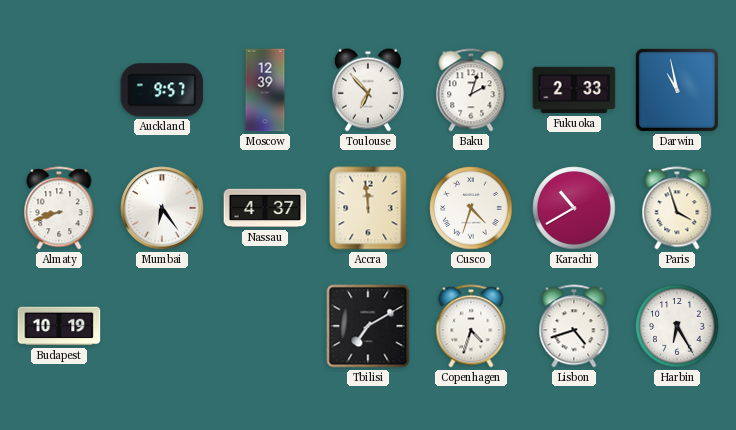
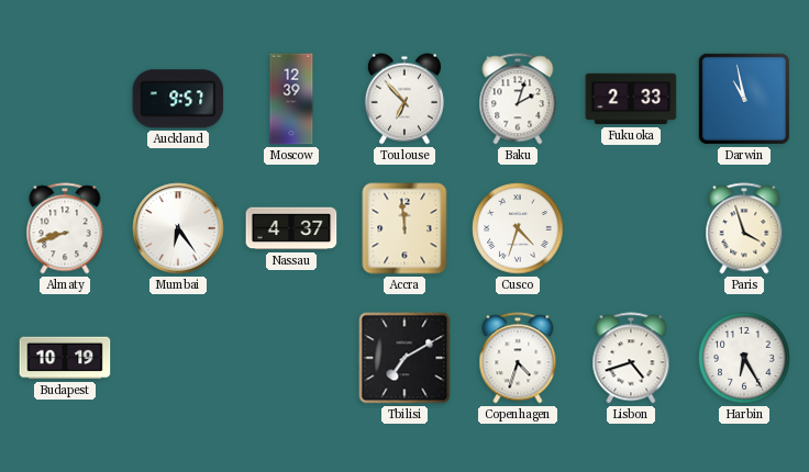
Karachi: 10:40 -> none
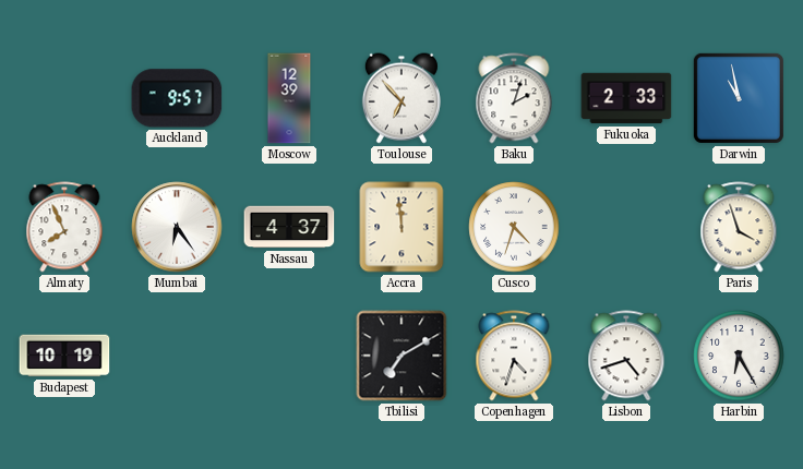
Almaty: 8:42 -> 7:56
